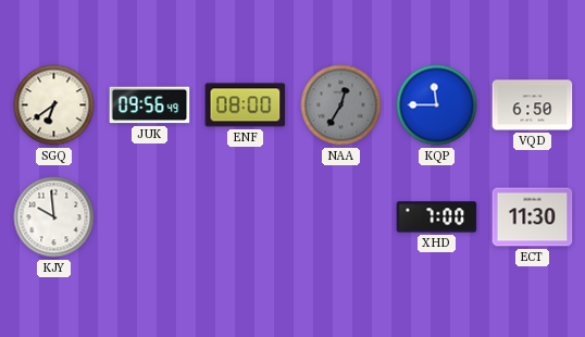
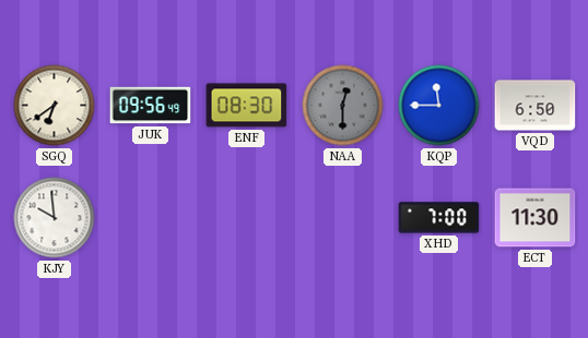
ENF: 08:00 -> 08:30
NAA: 12:35 -> 12:30
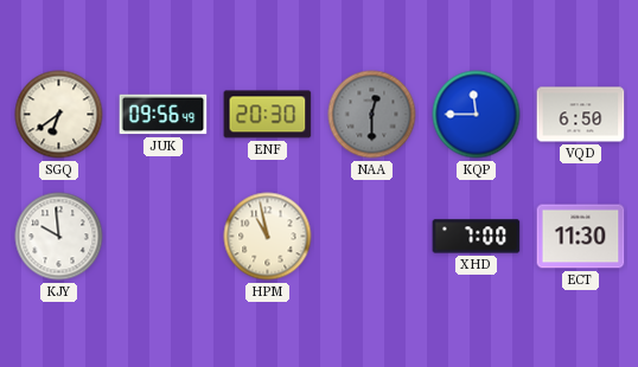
ENF: 08:30 -> 20:30
HPM: none -> 10:58
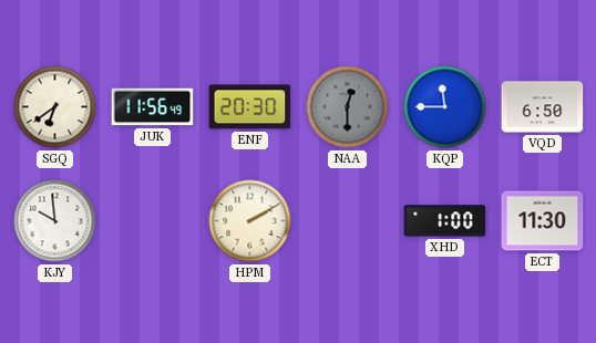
JUK: 09:56 -> 11:56
HPM: 10:58 -> 2:10
XHD: 7:00 -> 1:00
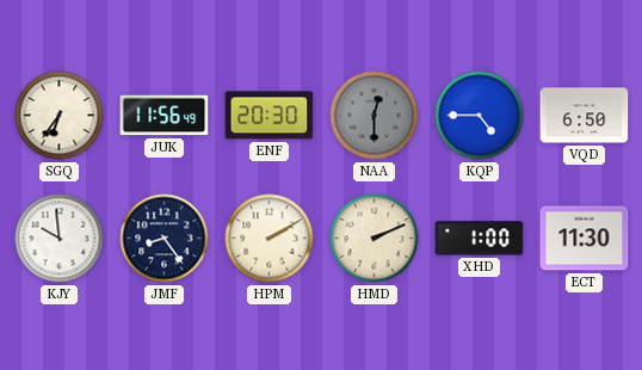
SGQ: 6:39 -> 6:36
KQP: 11:45 -> 4:45
JMF: none -> 8:24
HMD: none -> 2:11
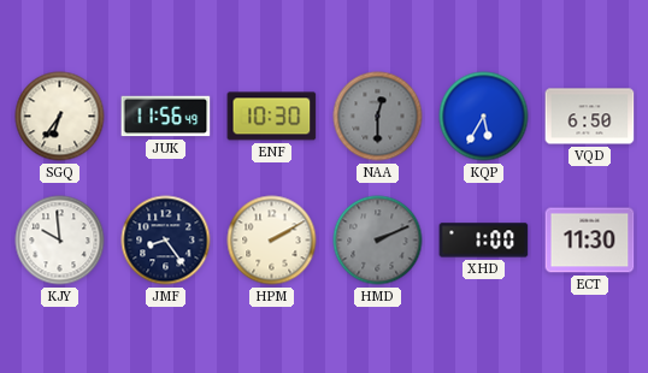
ENF: 20:30 -> 10:30
KQP: 4:45 -> 5:35
HMD dial: cream -> grey
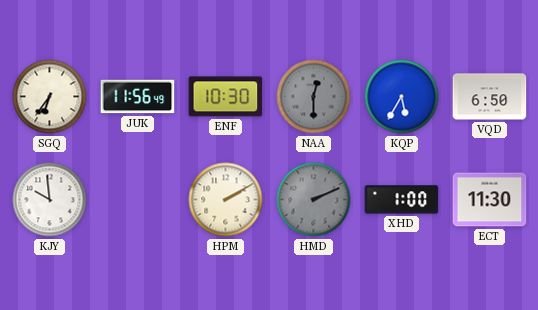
JMF: 8:24 -> none
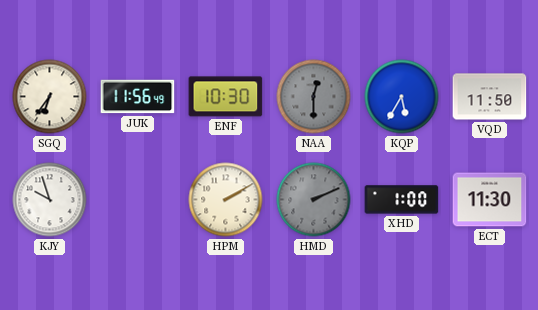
VQD: 6:50 -> 11:50
KJY: 9:59 -> 9:57
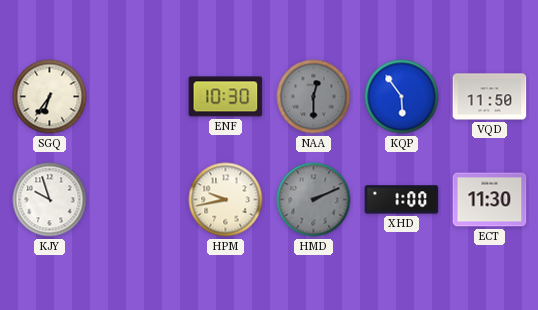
JUK: 11:56 -> none
KQP: 5:35 -> 5:54
HPM: 2:10 -> 9:43
